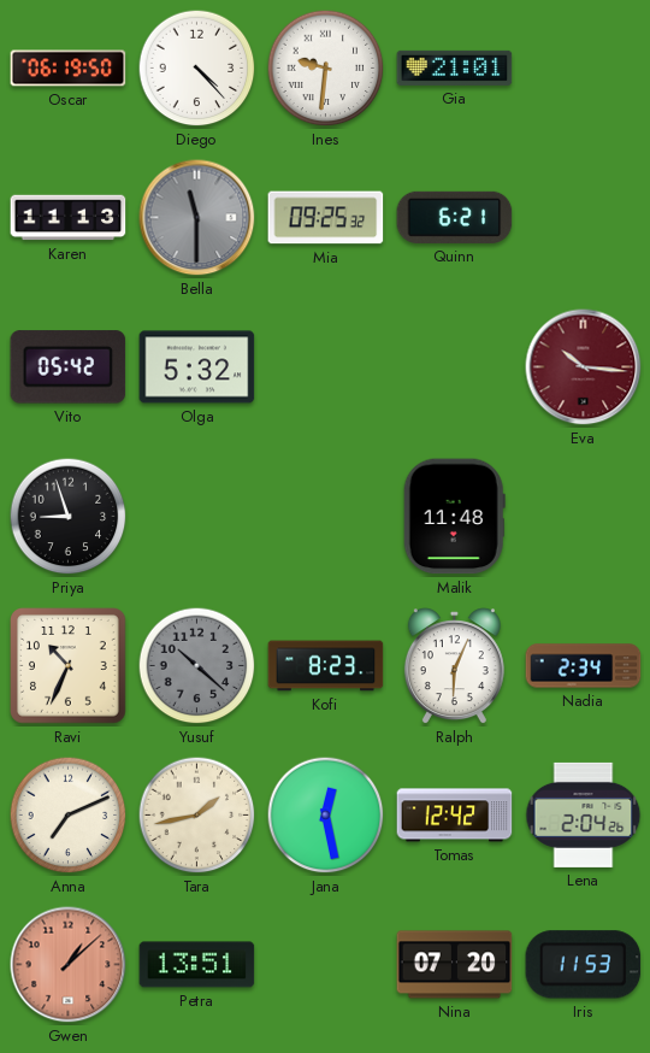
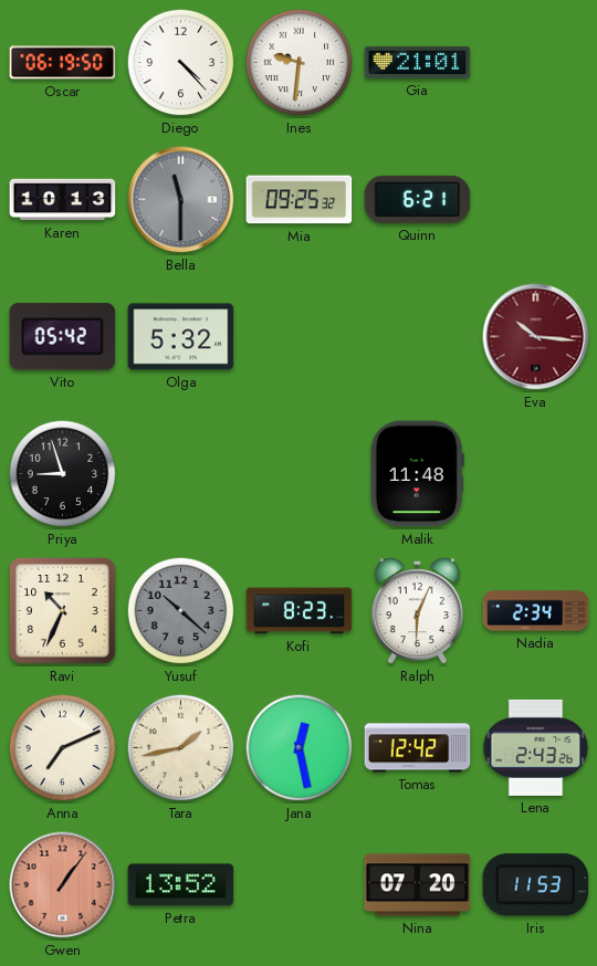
Karen: 11:13 -> 10:13
Lena: 2:04 -> 2:43
Gwen: 1:08 -> 1:06
Petra: 13:51 -> 13:52
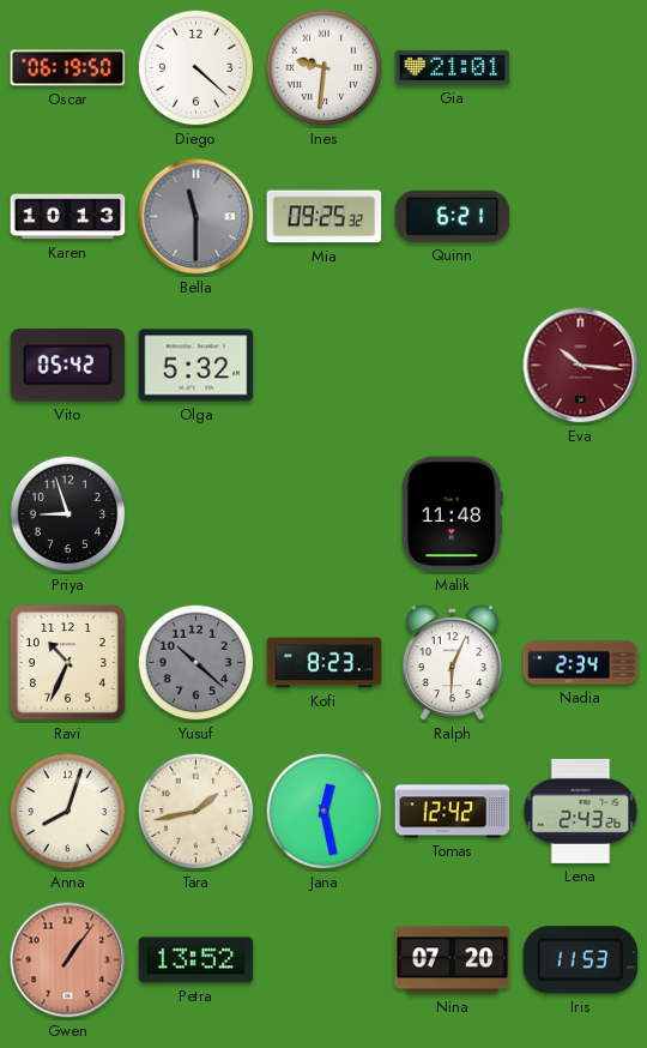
Diego: 4:23 -> 4:22
Anna: 7:11 -> 8:03
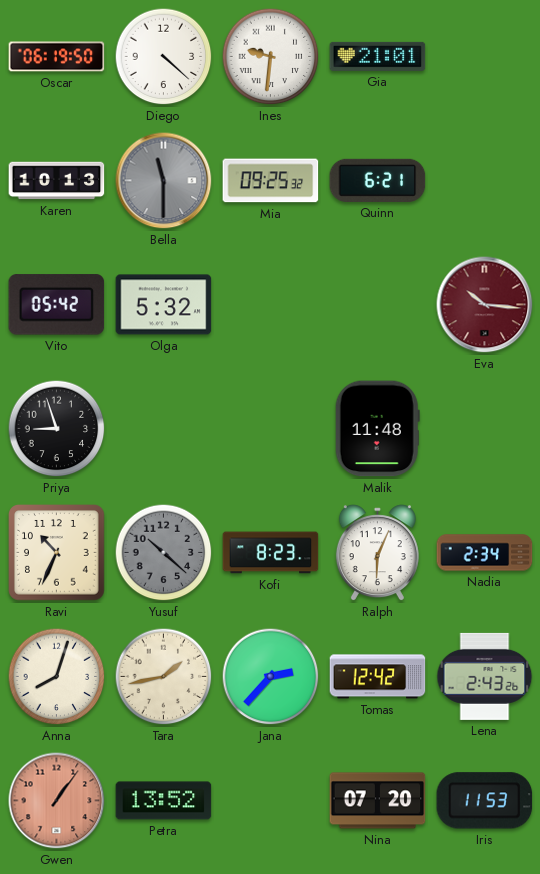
Jana: 12:28 -> 2:37
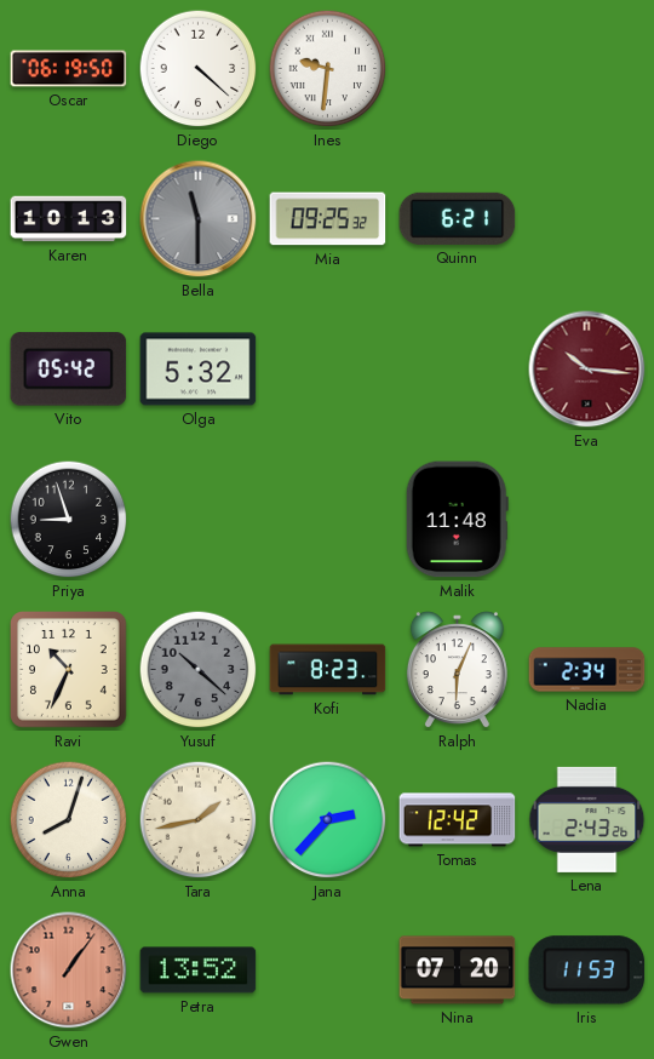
Gia: 21:01 -> none
